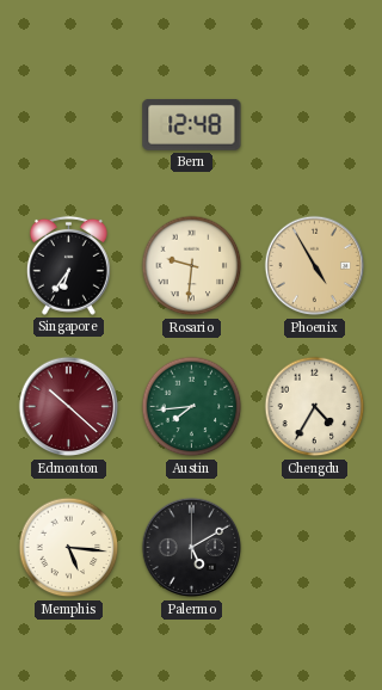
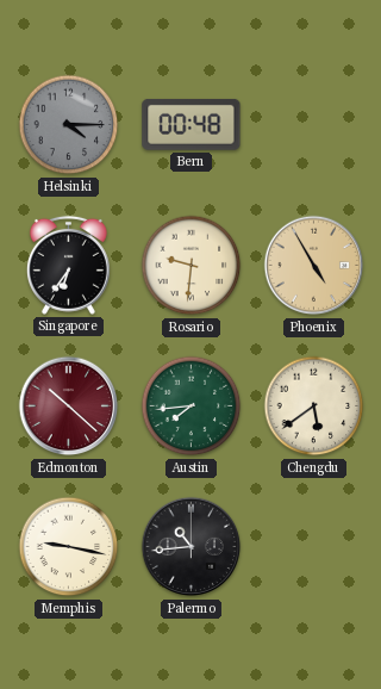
Helsinki: none -> 4:15
Bern: 12:48 -> 00:48
Chengdu: 4:35 -> 5:39
Memphis: 5:16 -> 9:17
Palermo: 5:10 -> 10:44
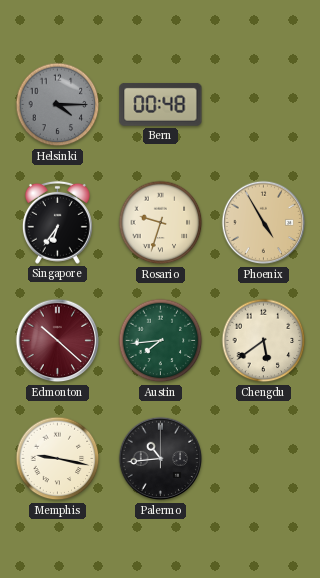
Rosario: 9:31 -> 9:33
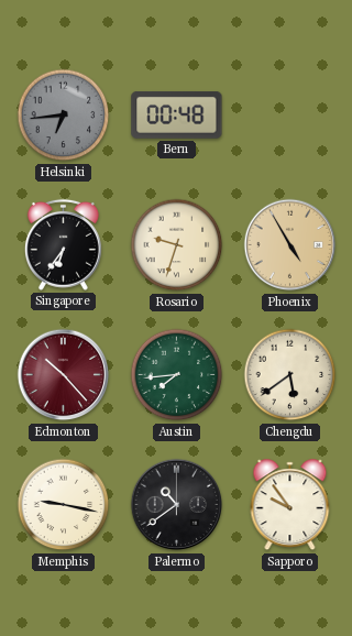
Helsinki: 4:15 -> 6:44
Edmonton: 10:22 -> 10:23
Palermo: 10:44 -> 10:39
Sapporo: none -> 9:54
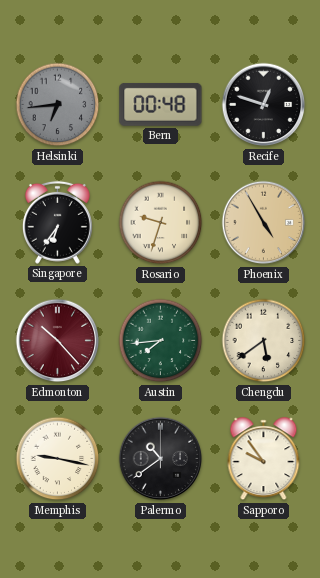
Recife: none -> 12:48
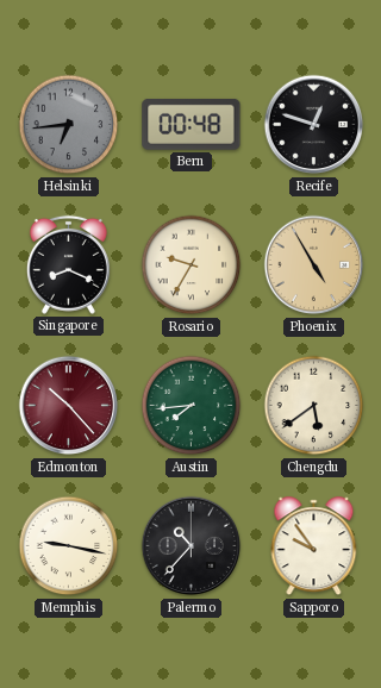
Singapore: 6:36 -> 8:19
Rosario: 9:33 -> 9:35
Palermo: 10:39 -> 10:37
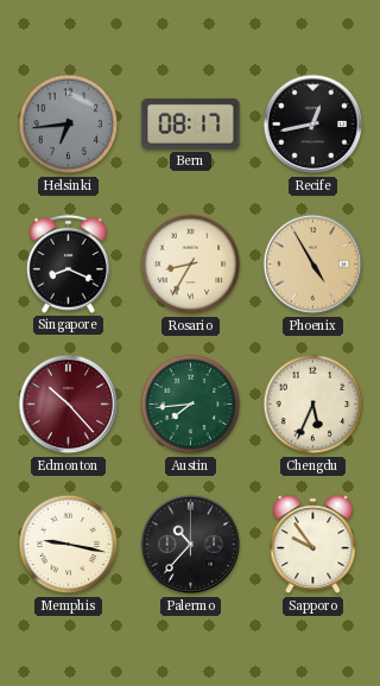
Bern: 00:48 -> 08:17
Recife: 12:48 -> 12:43
Rosario: 9:35 -> 8:35
Chengdu: 5:39 -> 5:34
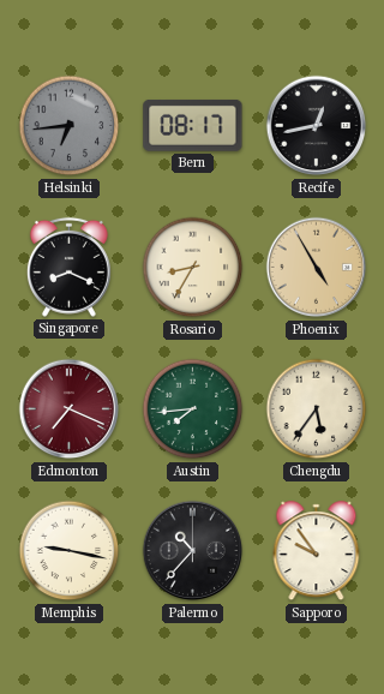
Edmonton: 10:23 -> 7:19
Chengdu: 5:34 -> 5:36
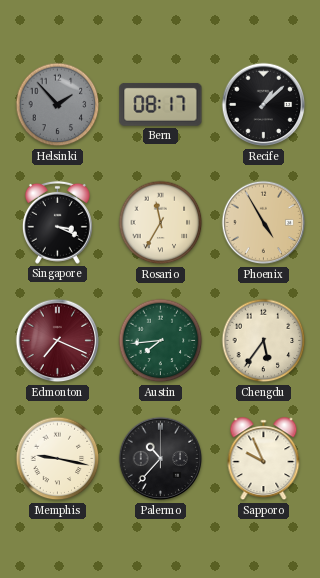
Helsinki: 6:44 -> 1:53
Recife: 12:43 -> 1:08
Singapore: 8:19 -> 3:19
Rosario: 8:35 -> 11:35
Sapporo: 9:54 -> 9:56
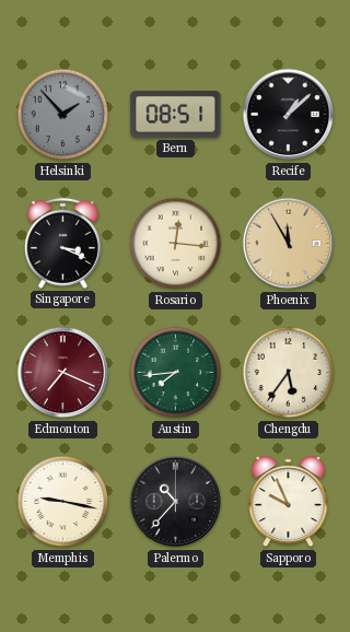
Bern: 08:17 -> 08:51
Rosario: 11:35 -> 12:16
Phoenix: 4:55 -> 11:55
